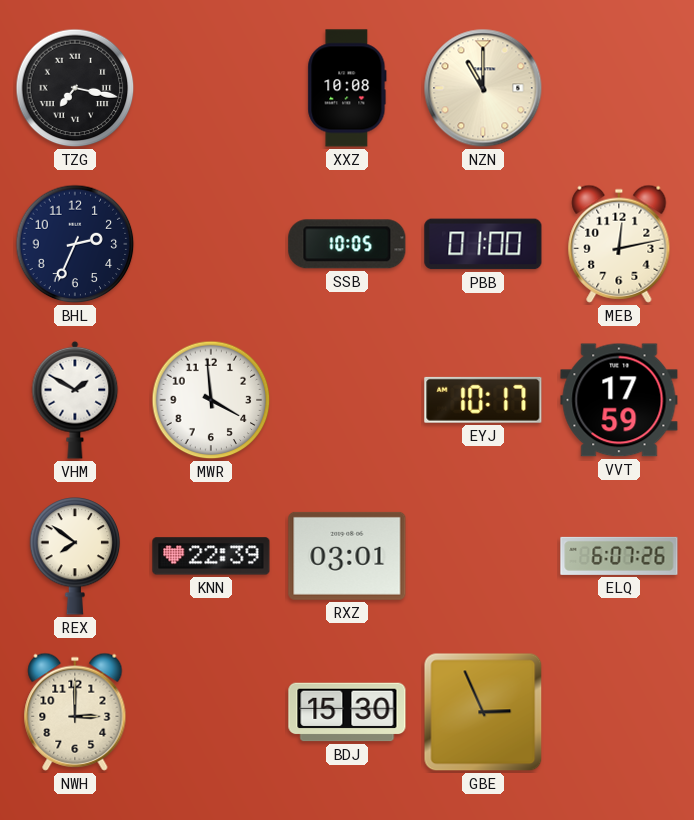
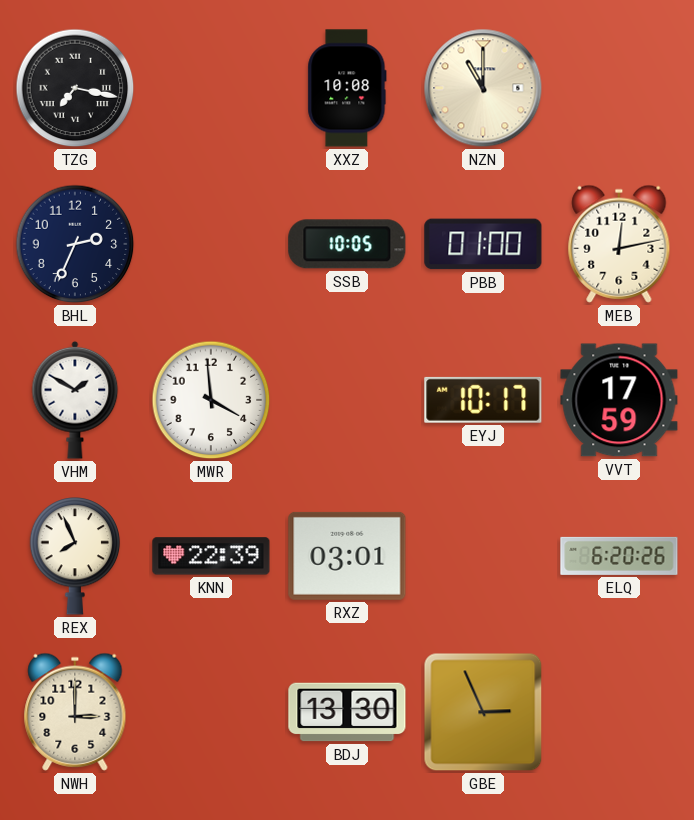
REX: 7:51 -> 7:56
ELQ: 6:07 -> 6:20
BDJ: 15:30 -> 13:30
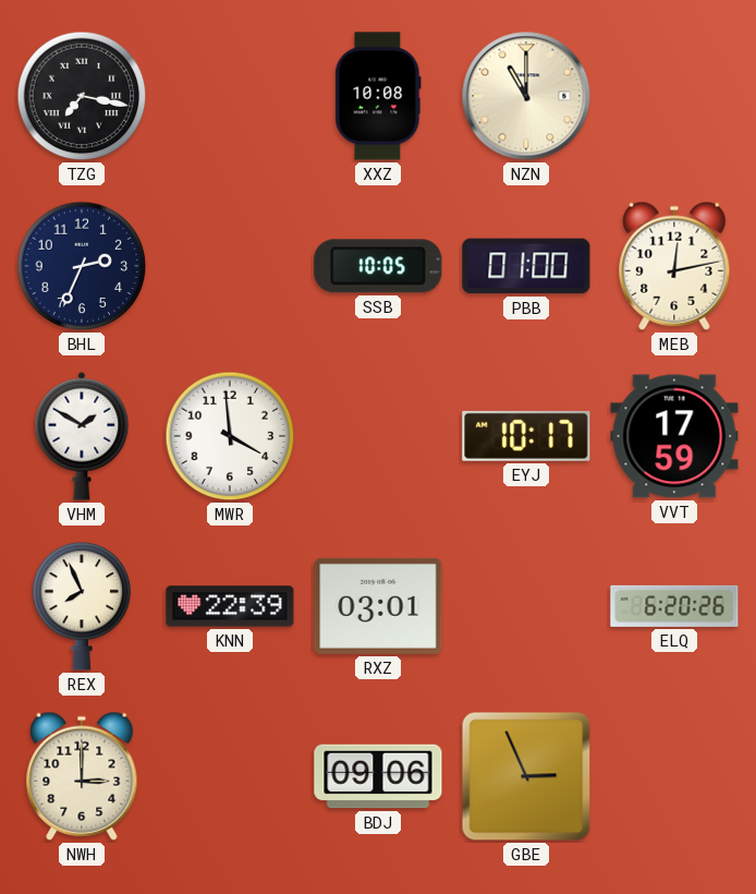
BDJ: 13:30 -> 09:06
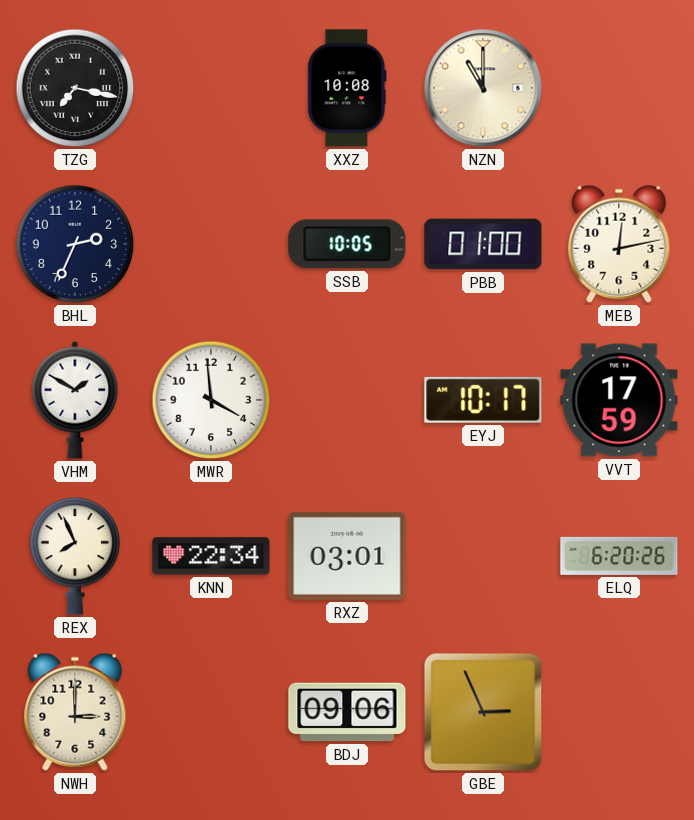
KNN: 22:39 -> 22:34
